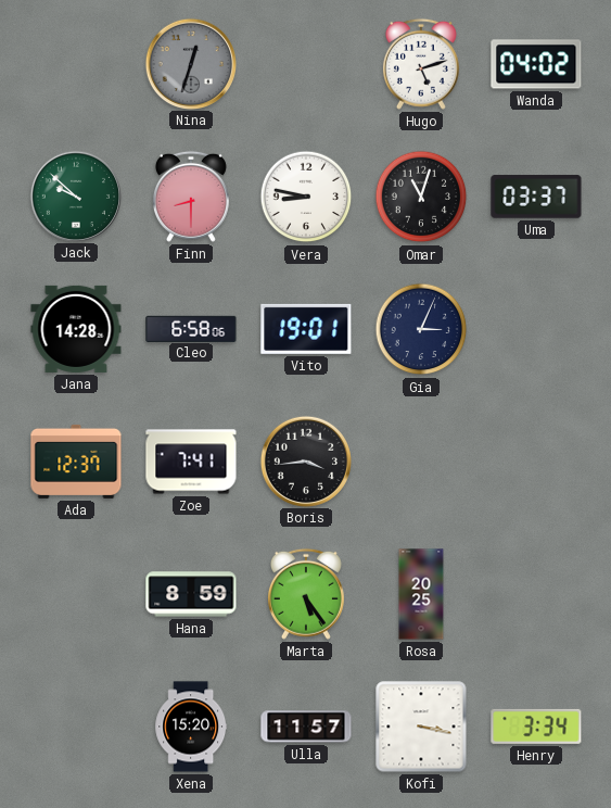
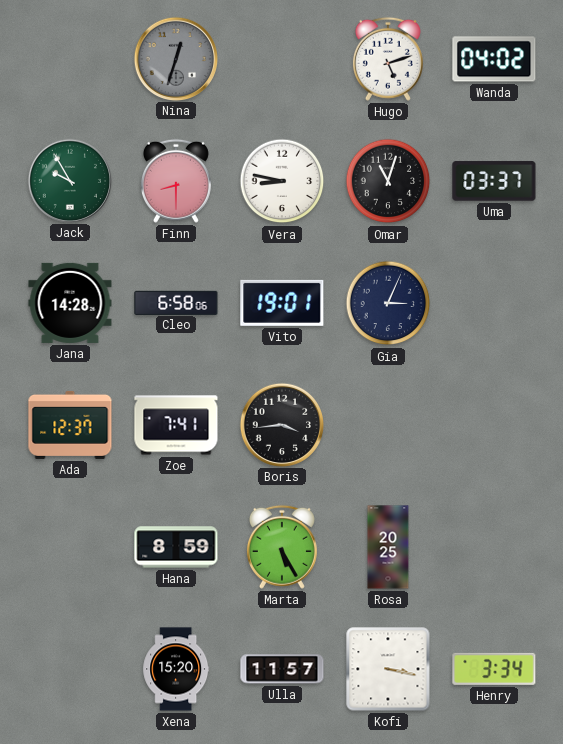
Jack: 9:52 -> 9:55
Marta: 5:24 -> 5:25
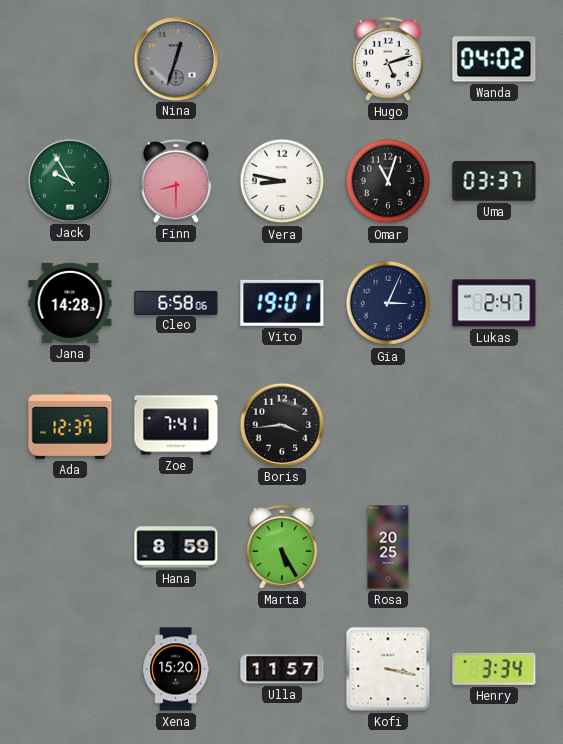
Lukas: none -> 2:47
